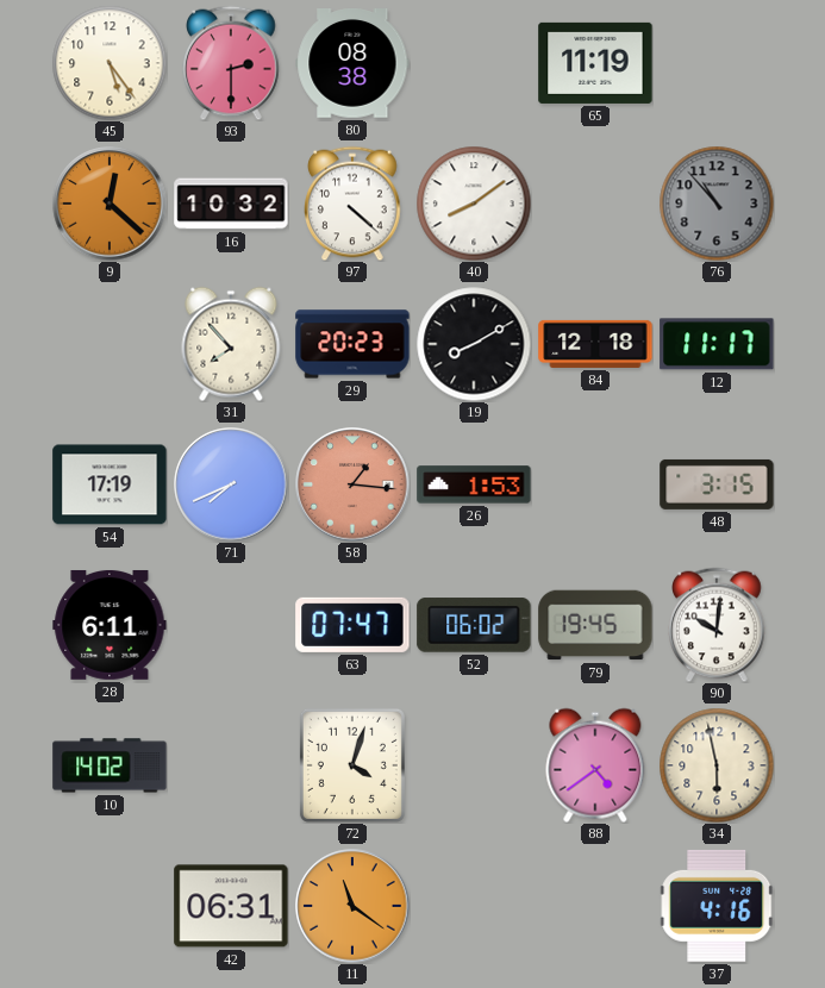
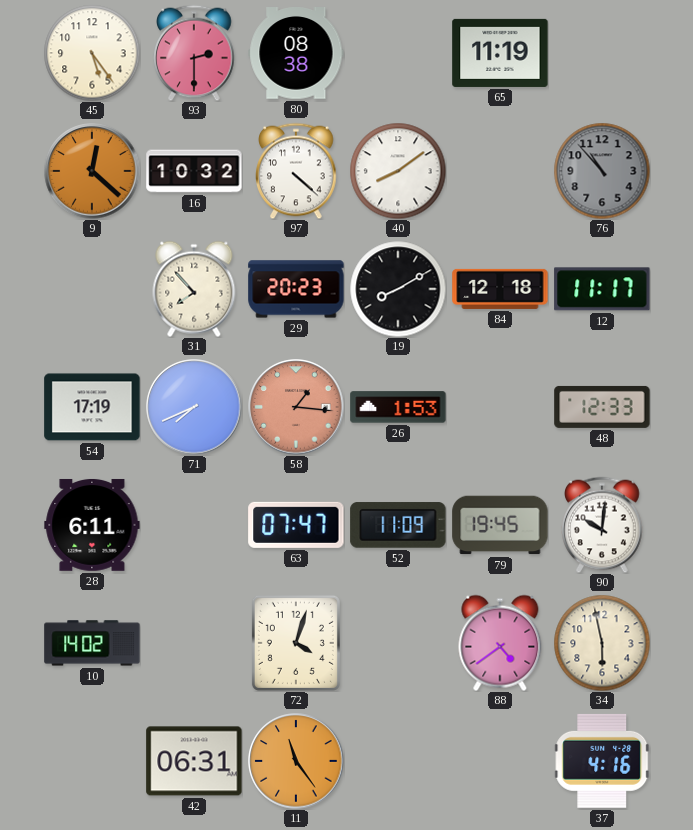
48: 3:15 -> 12:33
52: 06:02 -> 11:09
11: 11:21 -> 11:24
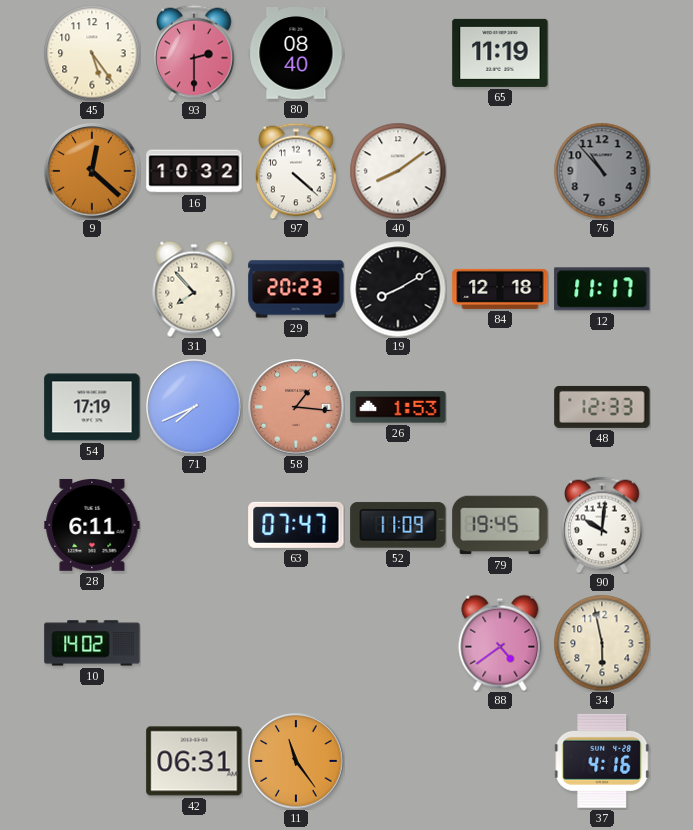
80: 08:38 -> 08:40
72: 4:03 -> none
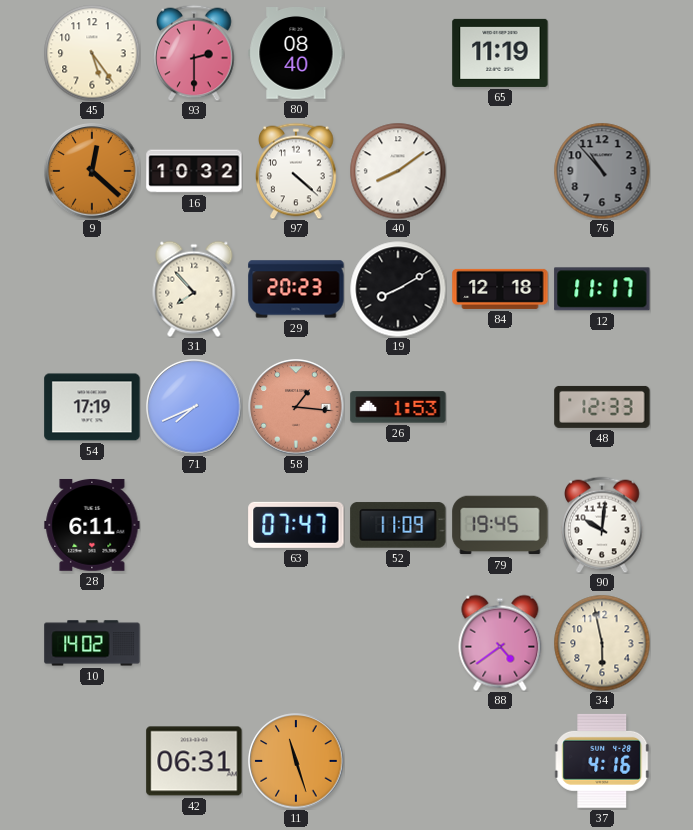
11: 11:24 -> 11:27
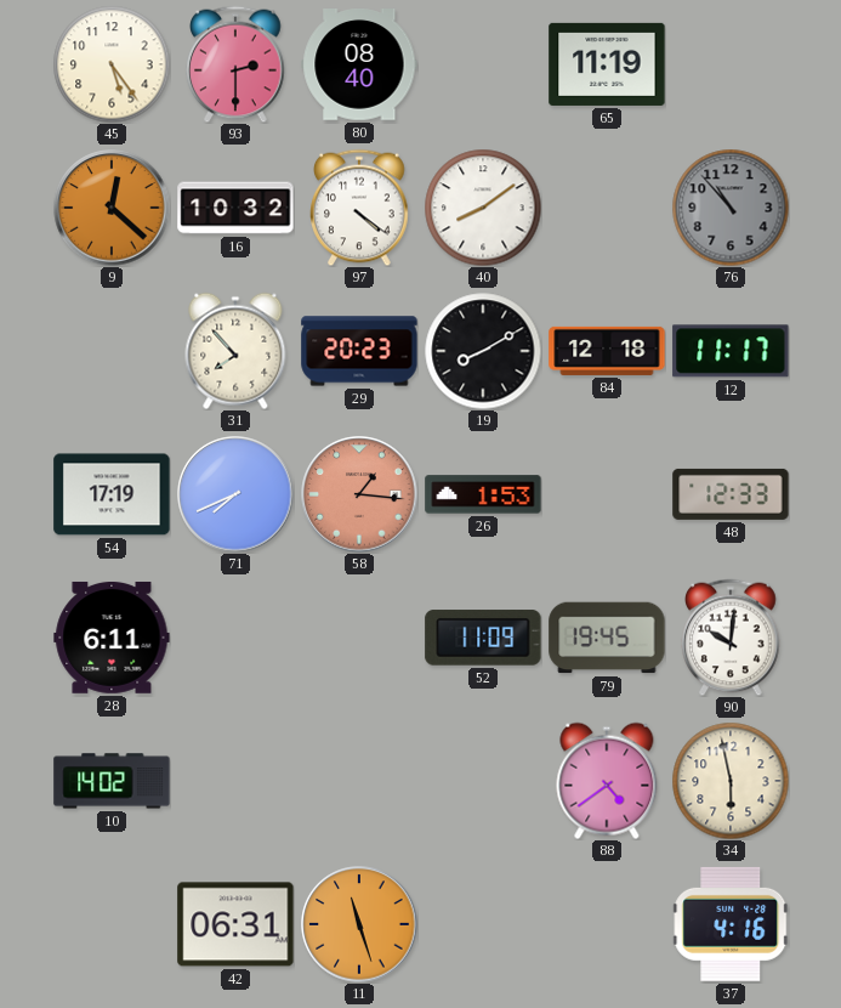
97: 4:22 -> 4:21
63: 07:47 -> none
